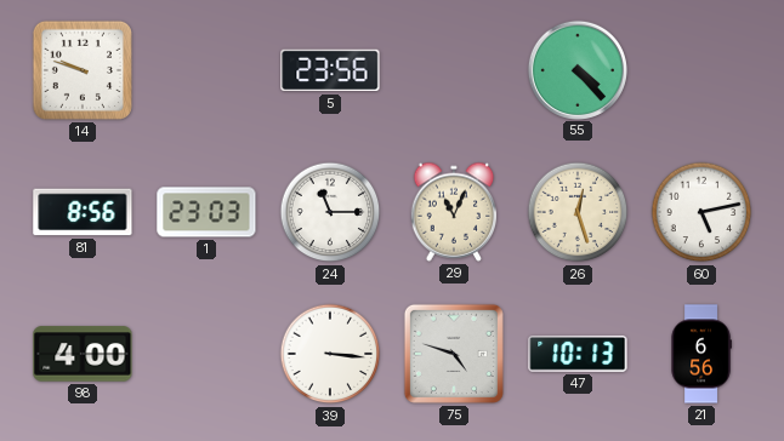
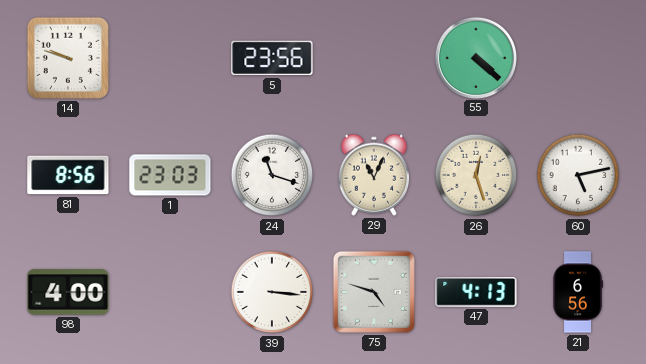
55: 4:23 -> 4:22
24: 11:15 -> 11:18
47: 10:13 -> 4:13
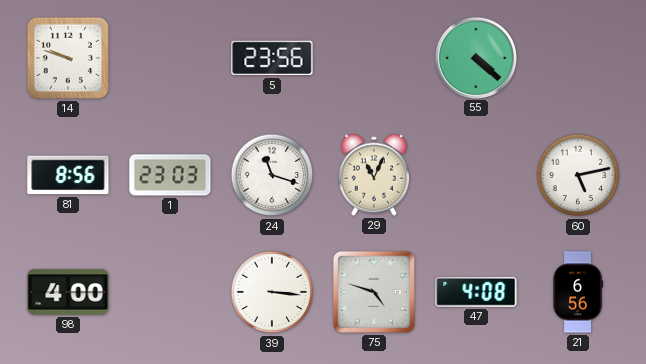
26: 12:27 -> none
47: 4:13 -> 4:08
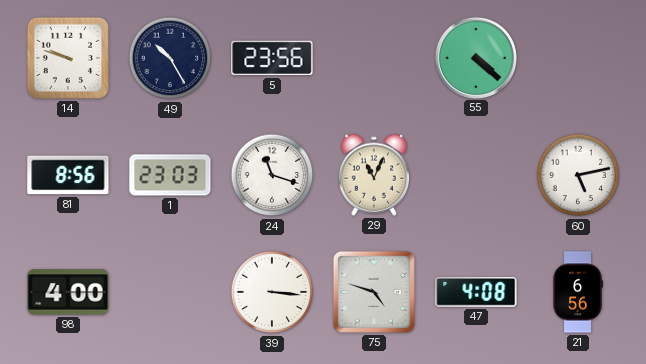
49: none -> 10:25
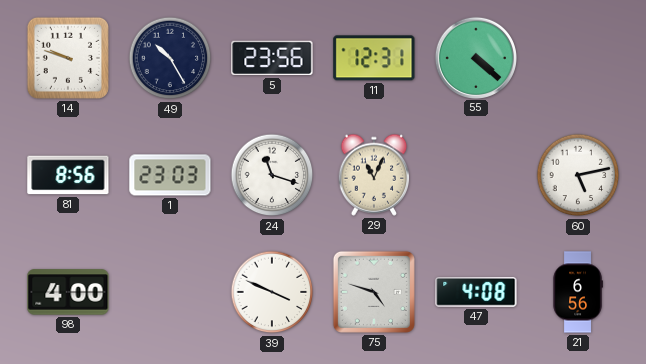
11: none -> 12:31
39: 3:16 -> 3:49
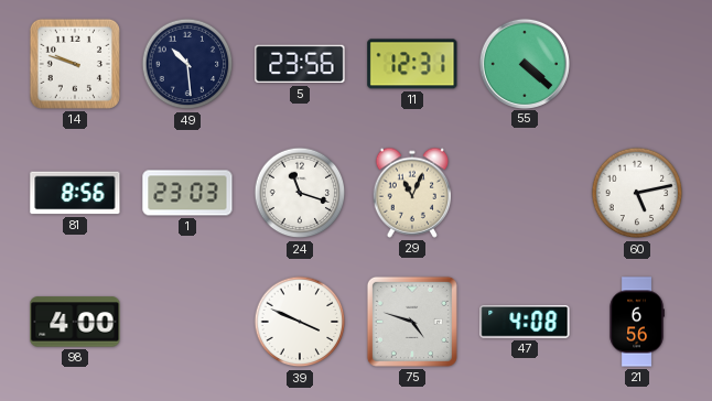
49: 10:25 -> 10:29
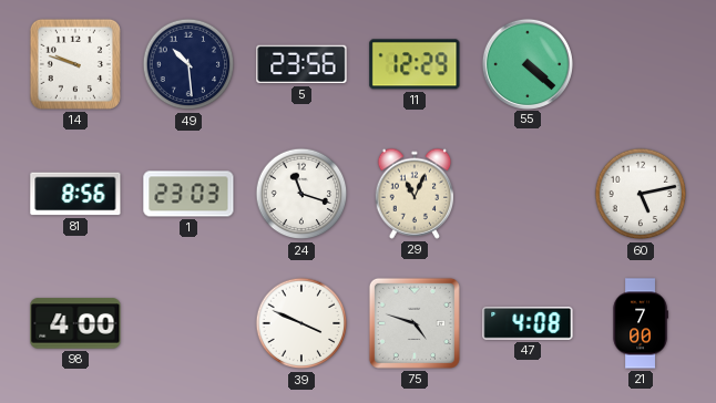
11: 12:31 -> 12:29
21: 6:56 -> 7:00
